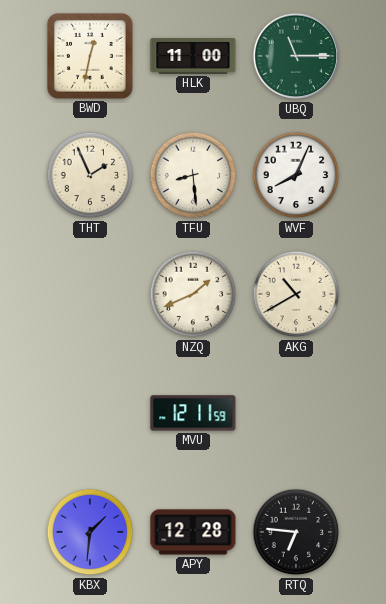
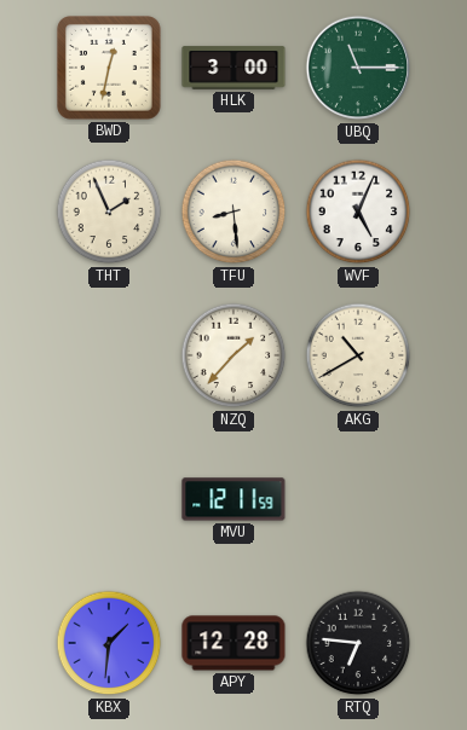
HLK: 11:00 -> 3:00
WVF: 8:04 -> 5:04
NZQ: 1:41 -> 1:37
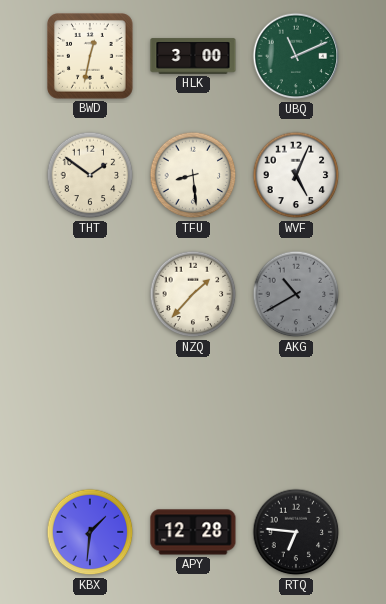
UBQ: 11:15 -> 11:11
THT: 1:56 -> 1:51
AKG dial: cream -> grey
MVU: 12:11 -> none
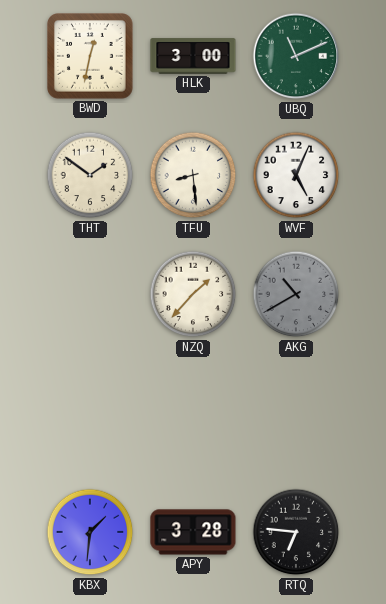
APY: 12:28 -> 3:28
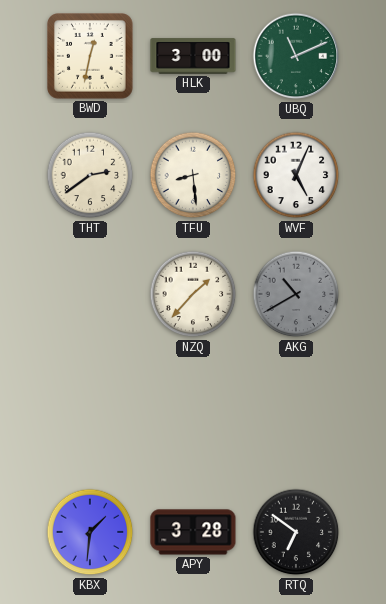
THT: 1:51 -> 2:39
RTQ: 6:46 -> 6:51
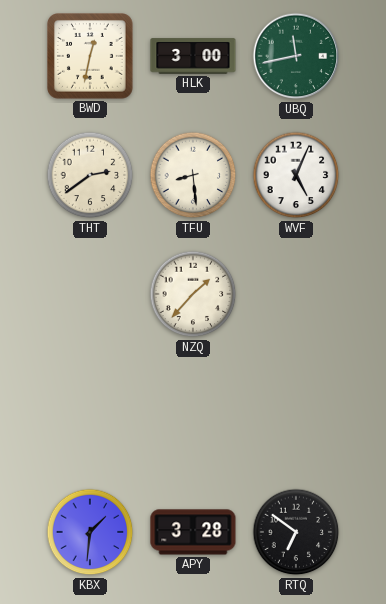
UBQ: 11:11 -> 11:43
AKG: 10:40 -> none
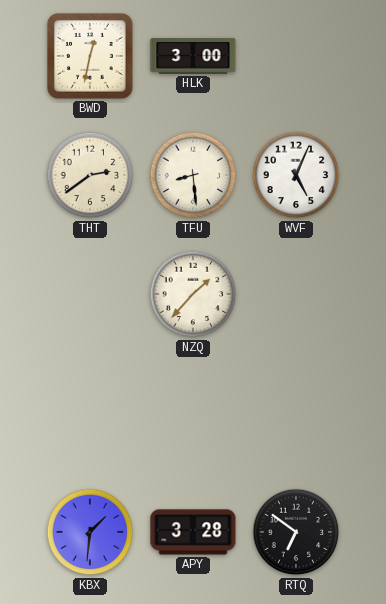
UBQ: 11:43 -> none
